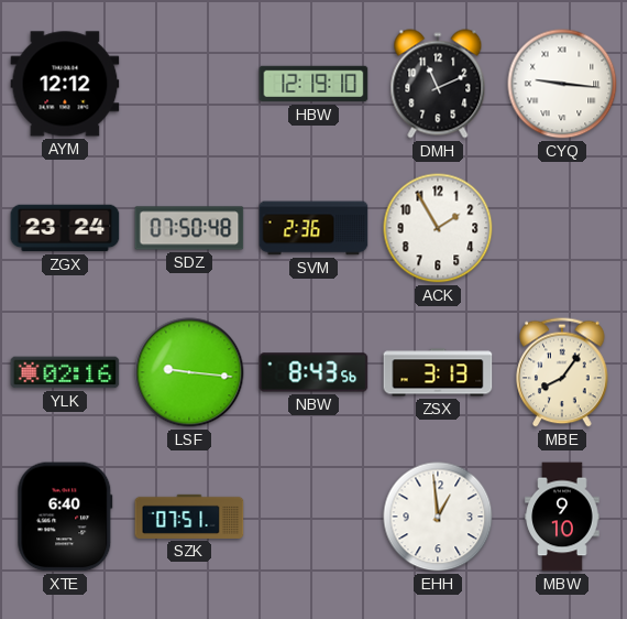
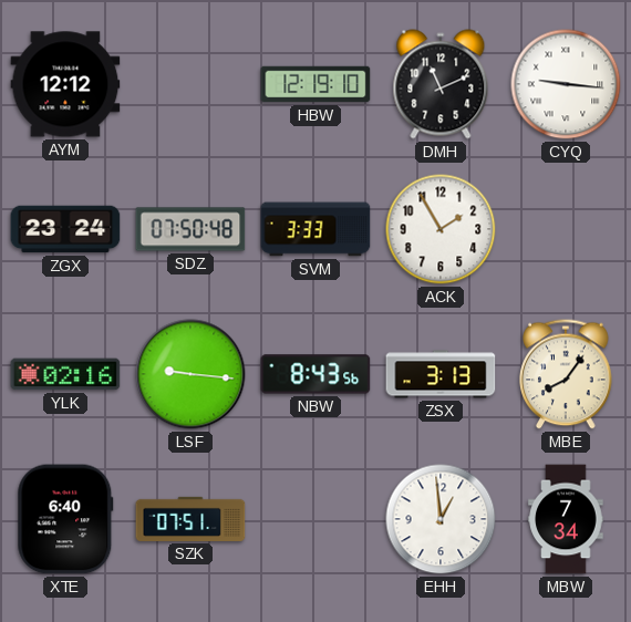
SVM: 2:36 -> 3:33
MBW: 9:10 -> 7:34
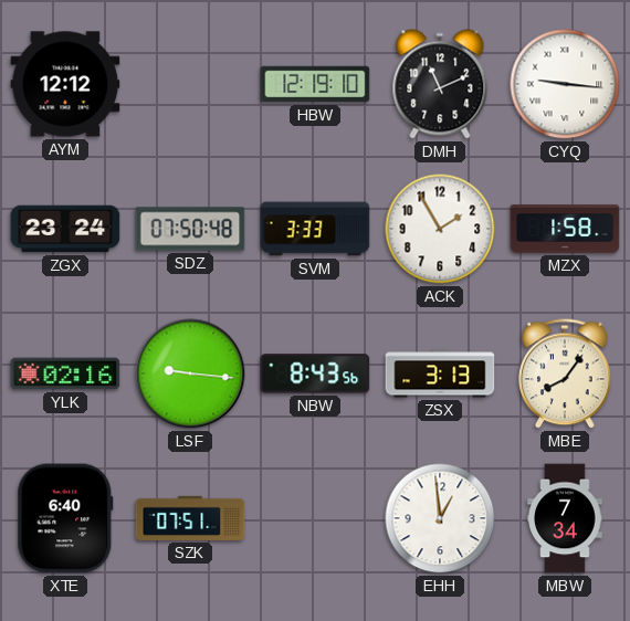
MZX: none -> 1:58
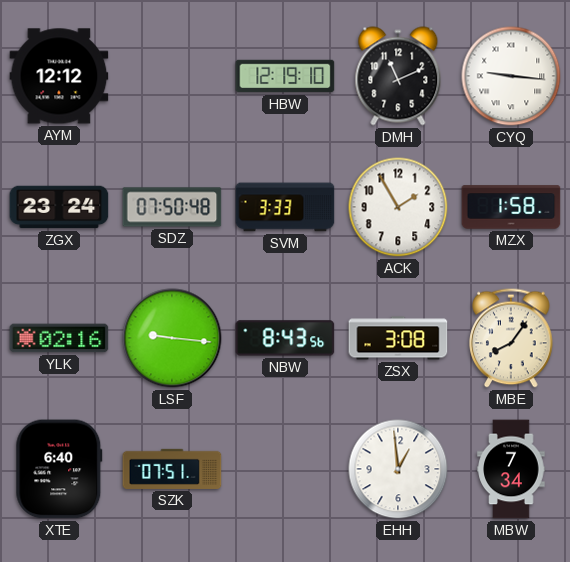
ZSX: 3:13 -> 3:08
